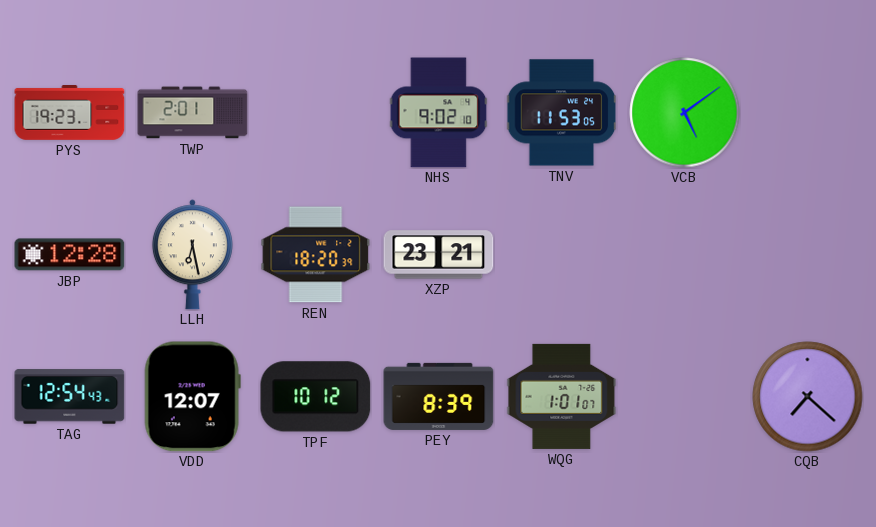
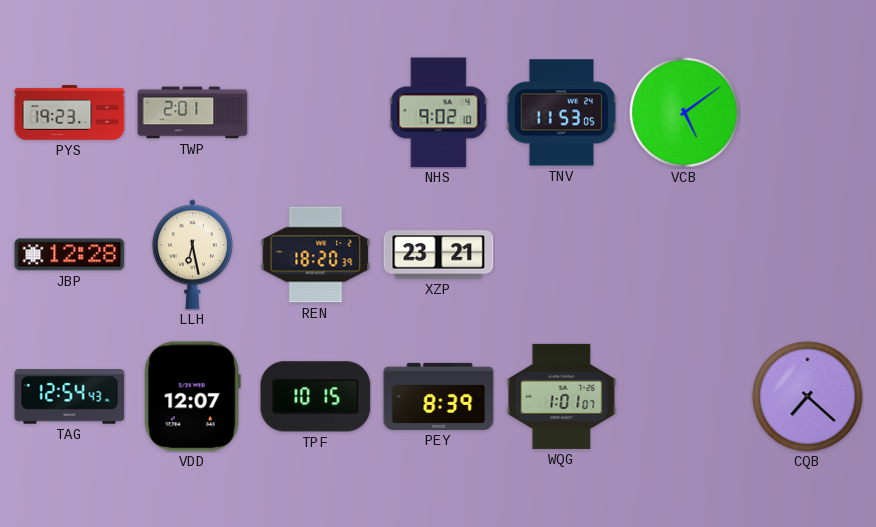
TPF: 10:12 -> 10:15
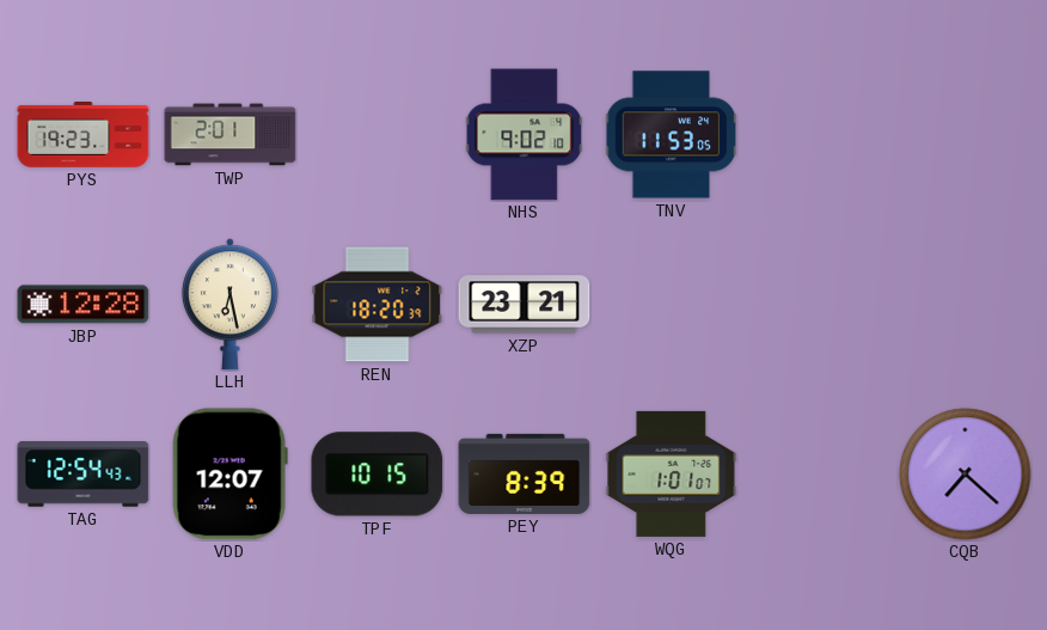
VCB: 5:09 -> none
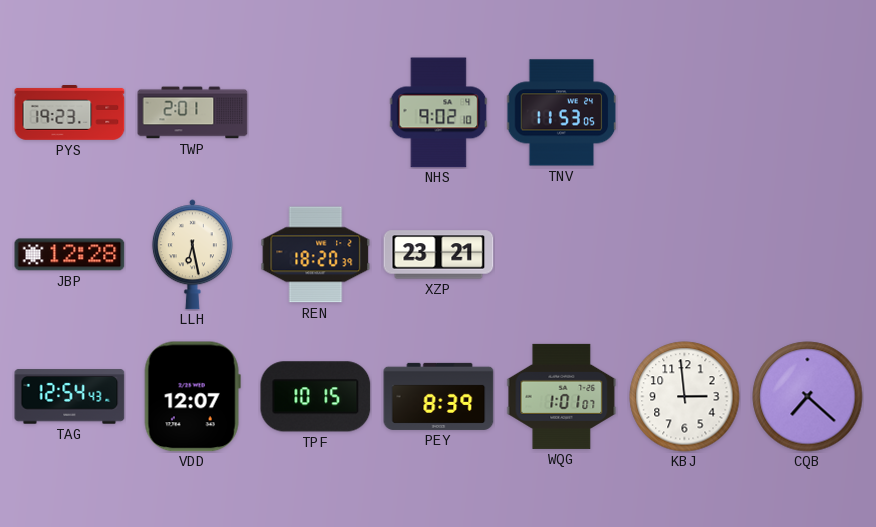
KBJ: none -> 2:59
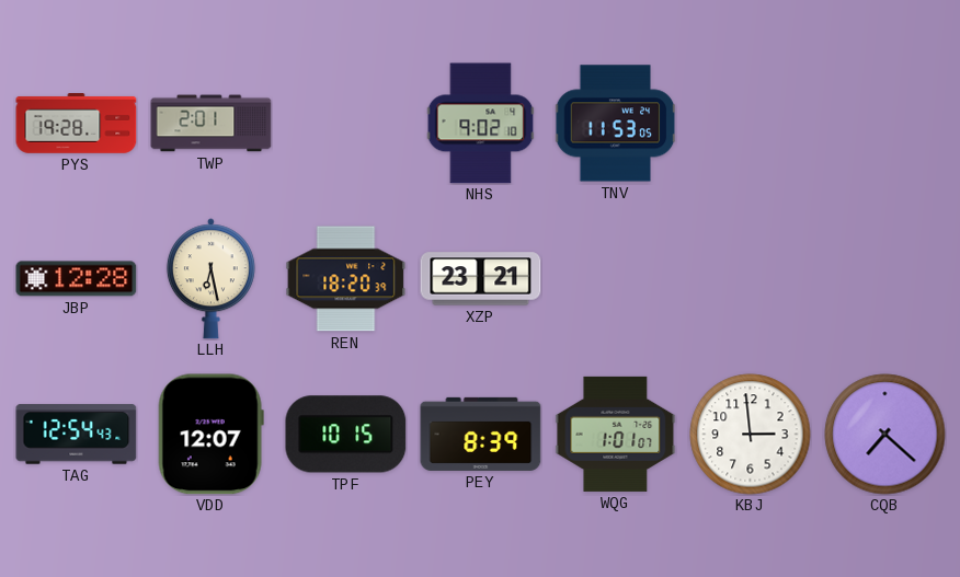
PYS: 19:23 -> 19:28
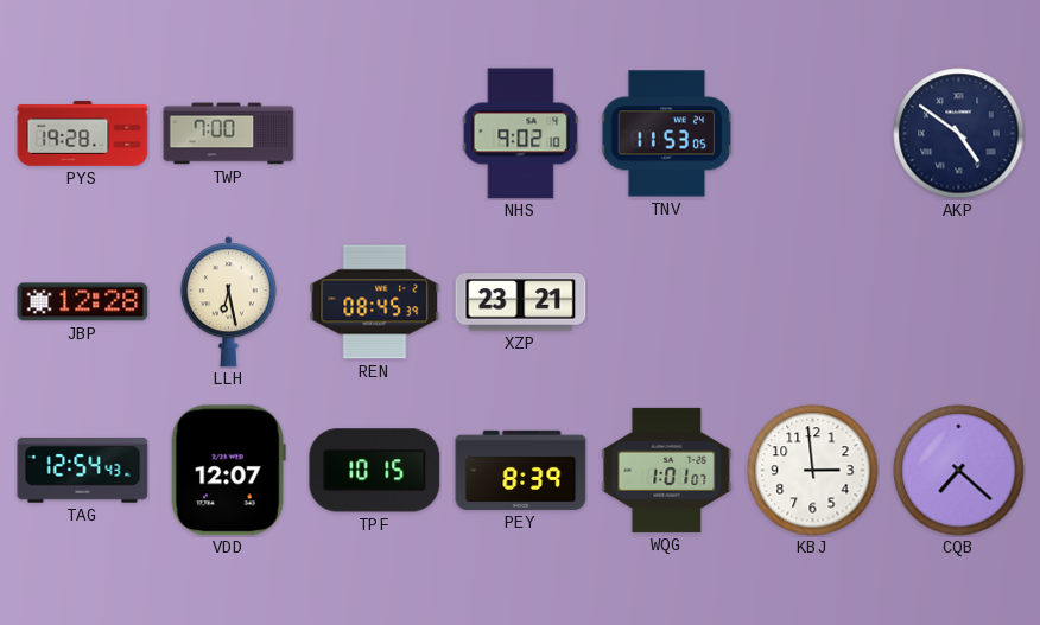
TWP: 2:01 -> 7:00
AKP: none -> 4:51
REN: 18:20 -> 08:45
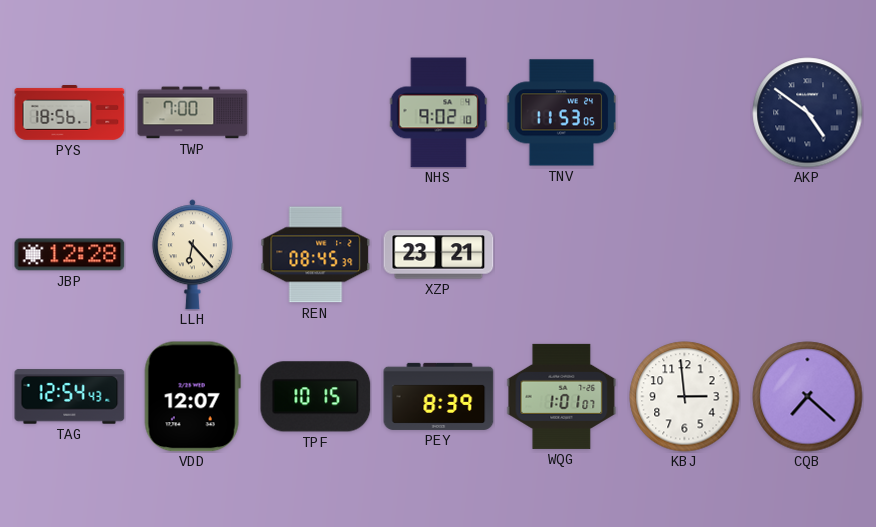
PYS: 19:28 -> 18:56
LLH: 6:28 -> 6:23
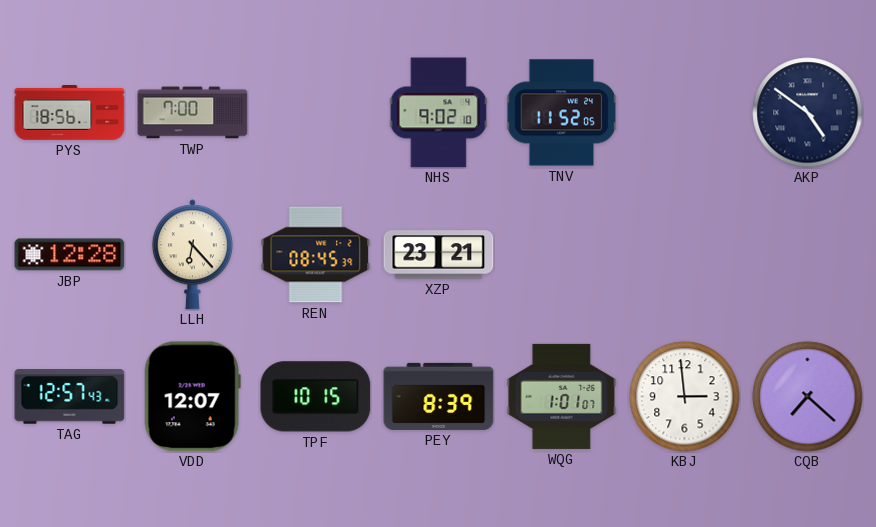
TNV: 11:53 -> 11:52
TAG: 12:54 -> 12:57
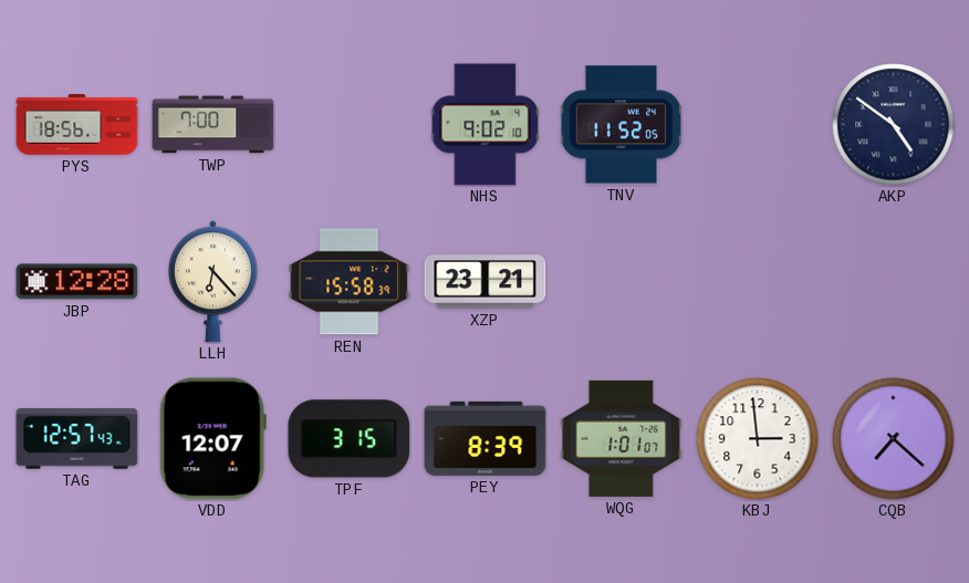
REN: 08:45 -> 15:58
TPF: 10:15 -> 3:15
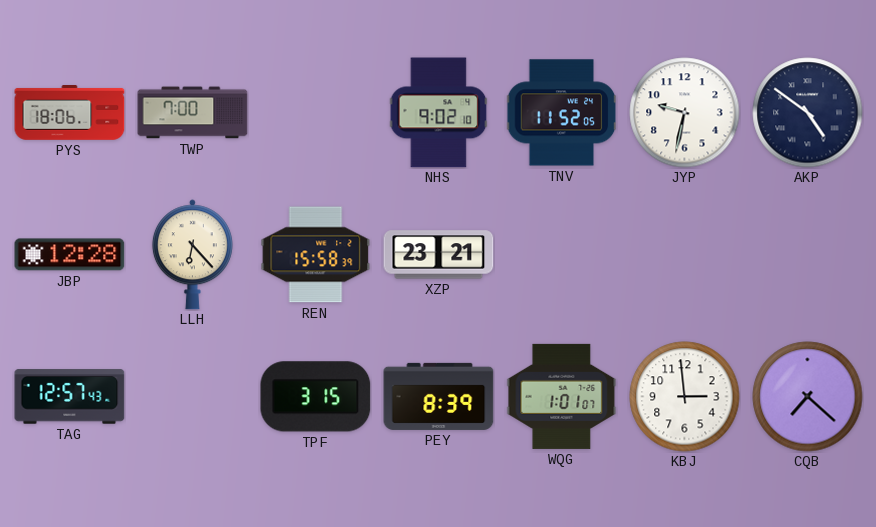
PYS: 18:56 -> 18:06
JYP: none -> 9:32
VDD: 12:07 -> none
